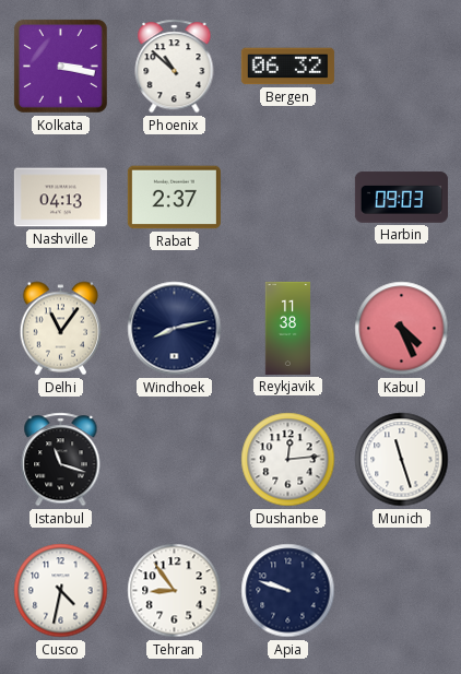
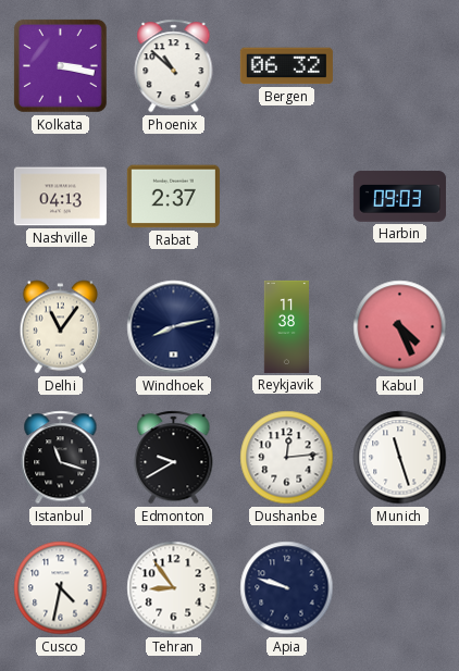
Edmonton: none -> 9:40
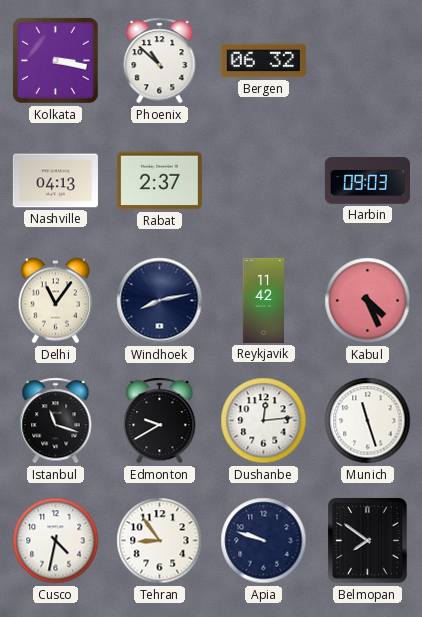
Reykjavik: 11:38 -> 11:42
Belmopan: none -> 7:51
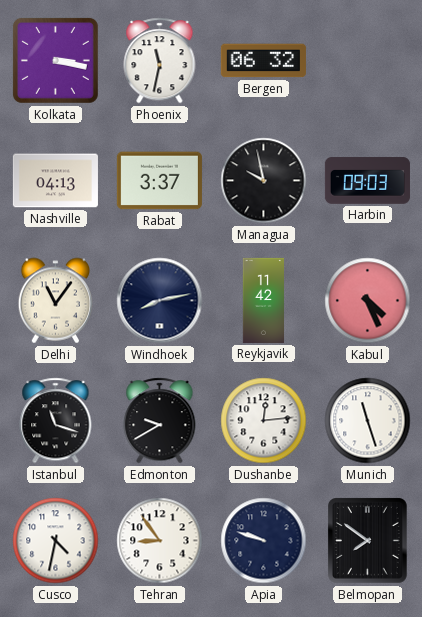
Phoenix: 10:52 -> 11:32
Rabat: 2:37 -> 3:37
Managua: none -> 9:58
